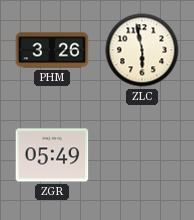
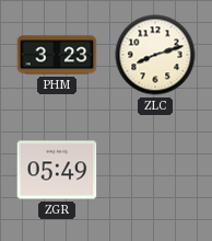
PHM: 3:26 -> 3:23
ZLC: 5:58 -> 8:12
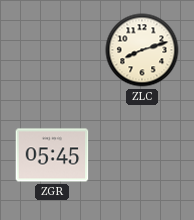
PHM: 3:23 -> none
ZGR: 05:49 -> 05:45
